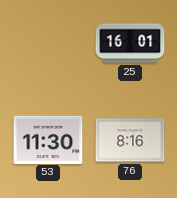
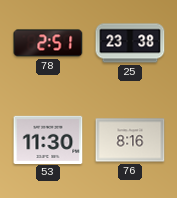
78: none -> 2:51
25: 16:01 -> 23:38
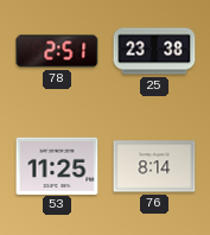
53: 11:30 -> 11:25
76: 8:16 -> 8:14
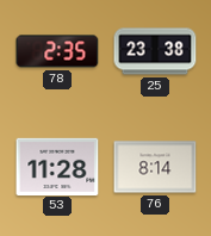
78: 2:51 -> 2:35
53: 11:25 -> 11:28
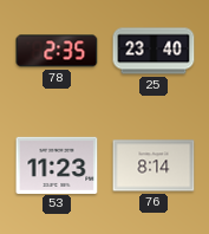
25: 23:38 -> 23:40
53: 11:28 -> 11:23
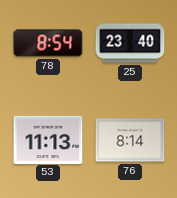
78: 2:35 -> 8:54
53: 11:23 -> 11:13
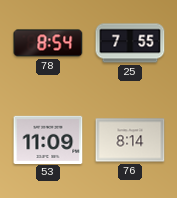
25: 23:40 -> 7:55
53: 11:13 -> 11:09
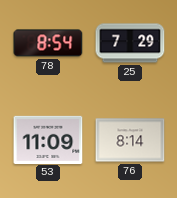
25: 7:55 -> 7:29
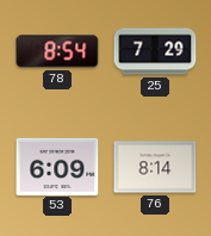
53: 11:09 -> 6:09
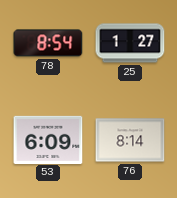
25: 7:29 -> 1:27
